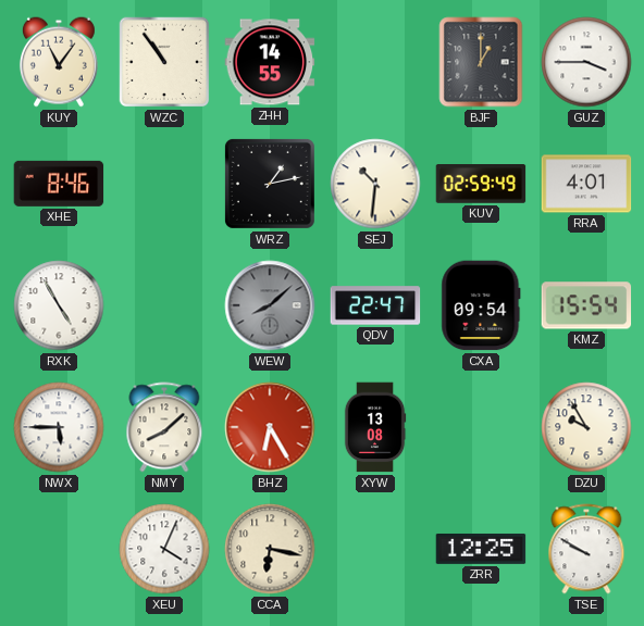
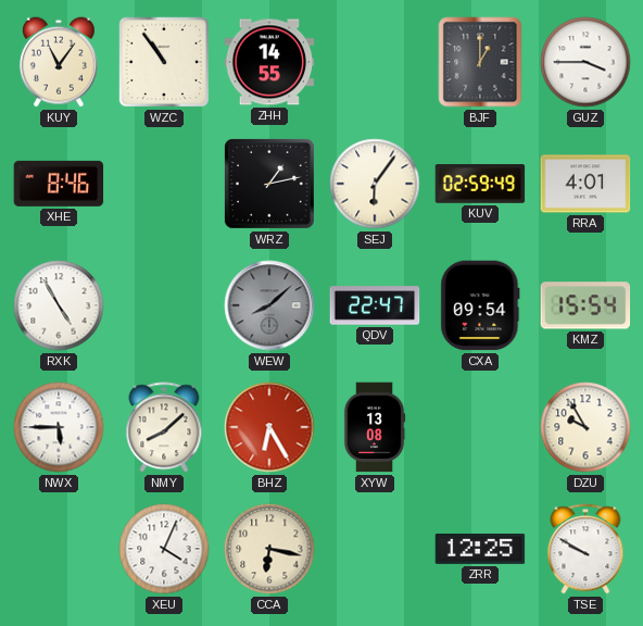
SEJ: 10:31 -> 6:06
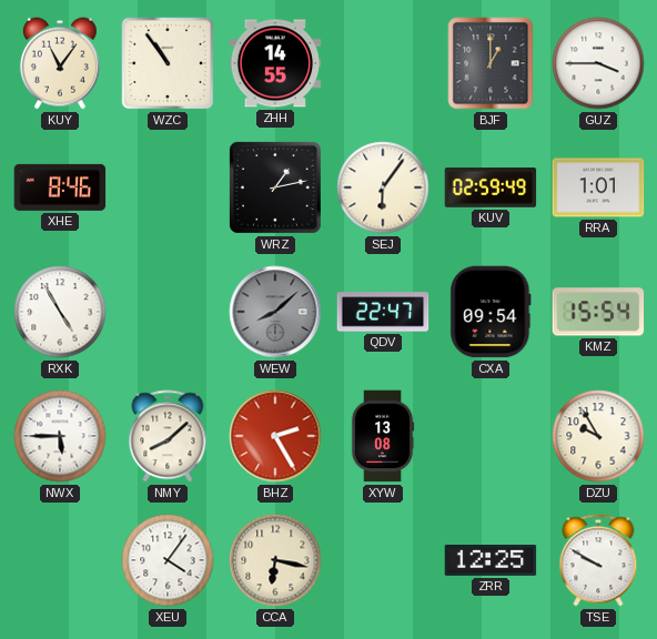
RRA: 4:01 -> 1:01
BHZ: 6:25 -> 2:25
XEU: 4:04 -> 4:06
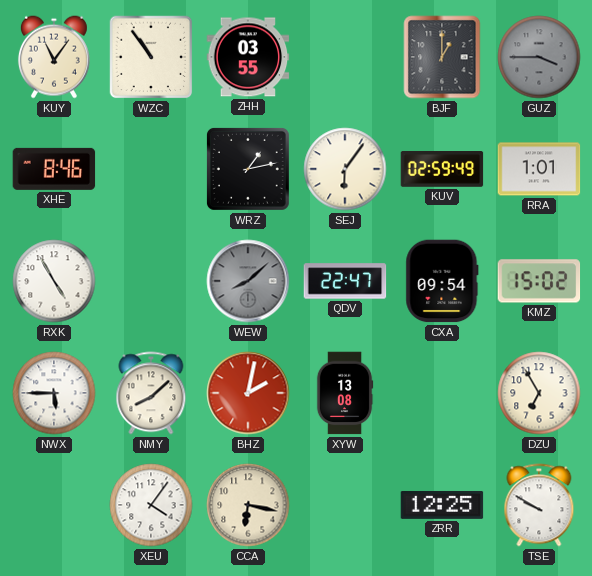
ZHH: 14:55 -> 03:55
GUZ dial: white -> grey
KMZ: 15:54 -> 15:02
BHZ: 2:25 -> 2:02
DZU: 9:55 -> 6:55
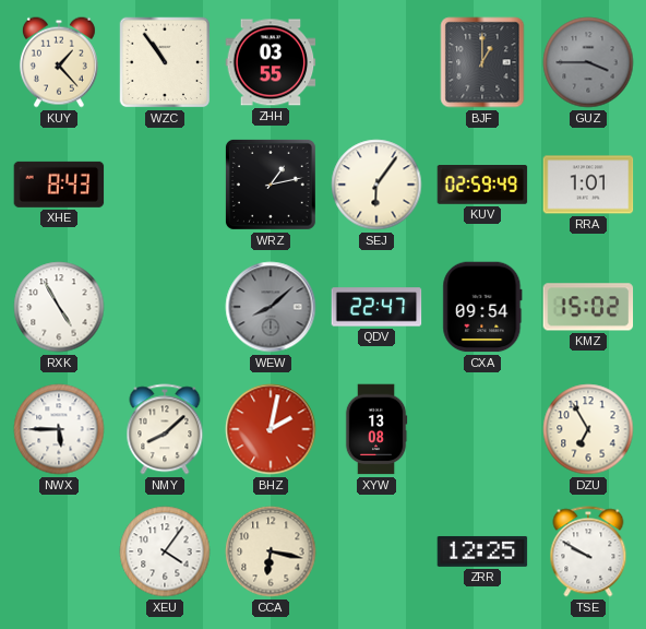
KUY: 11:06 -> 1:23
XHE: 8:46 -> 8:43
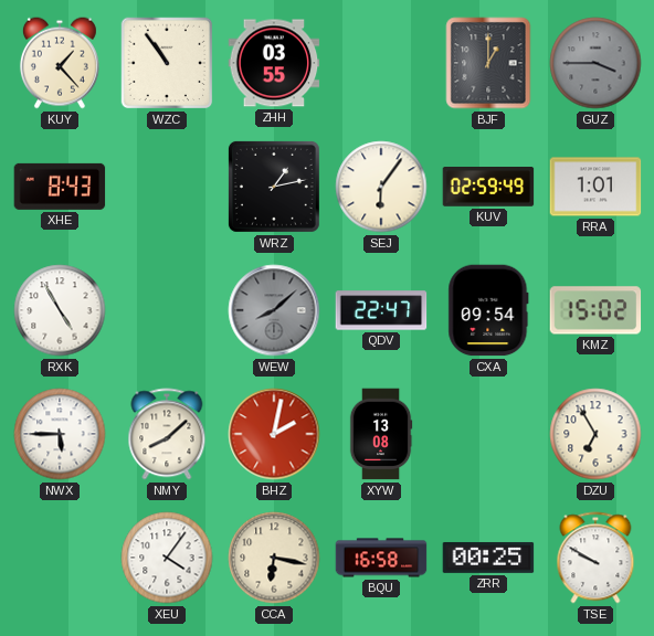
BQU: none -> 16:58
ZRR: 12:25 -> 00:25
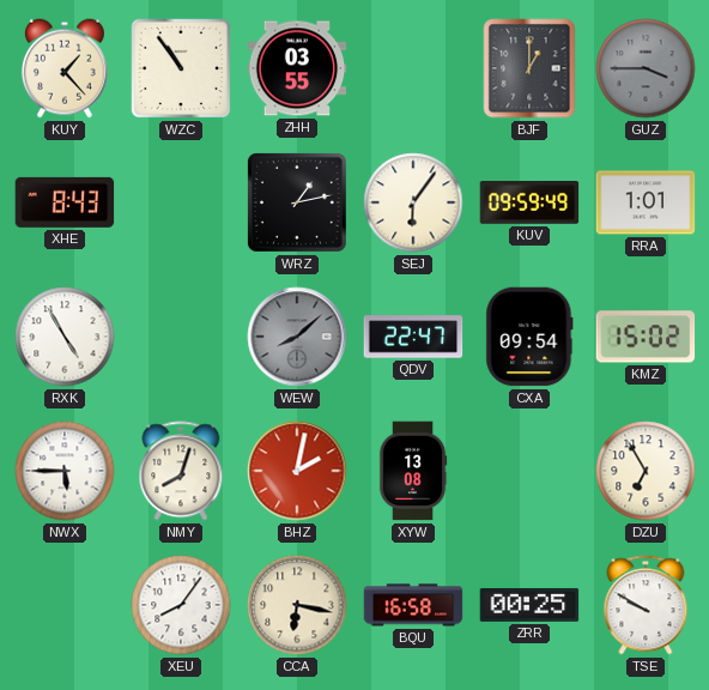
KUV: 02:59 -> 09:59
NMY: 8:08 -> 8:03
XEU: 4:06 -> 8:06
